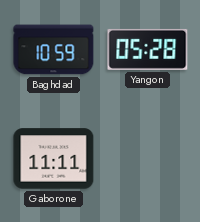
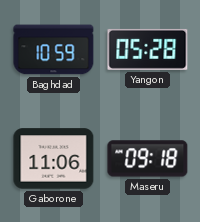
Gaborone: 11:11 -> 11:06
Maseru: none -> 09:18
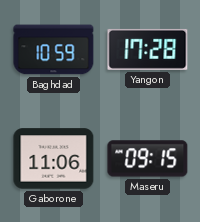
Yangon: 05:28 -> 17:28
Maseru: 09:18 -> 09:15
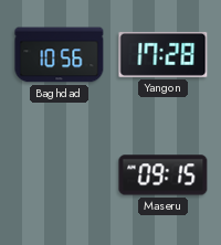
Baghdad: 10:59 -> 10:56
Gaborone: 11:06 -> none
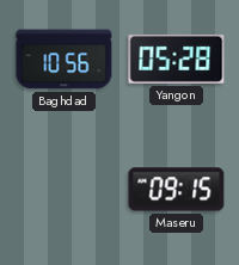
Yangon: 17:28 -> 05:28
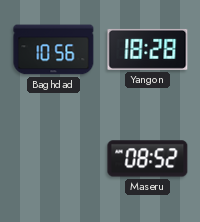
Yangon: 05:28 -> 18:28
Maseru: 09:15 -> 08:52
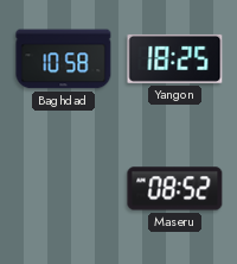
Baghdad: 10:56 -> 10:58
Yangon: 18:28 -> 18:25
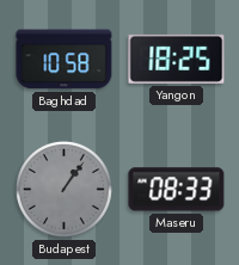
Budapest: none -> 1:06
Maseru: 08:52 -> 08:33
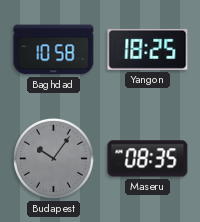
Budapest: 1:06 -> 10:06
Maseru: 08:33 -> 08:35
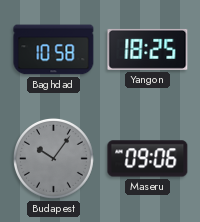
Maseru: 08:35 -> 09:06
